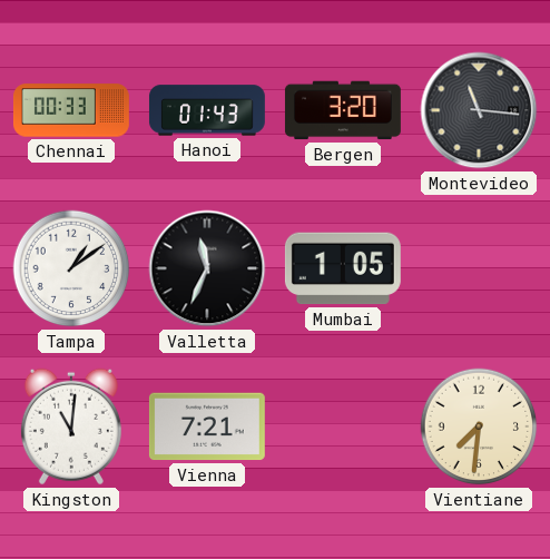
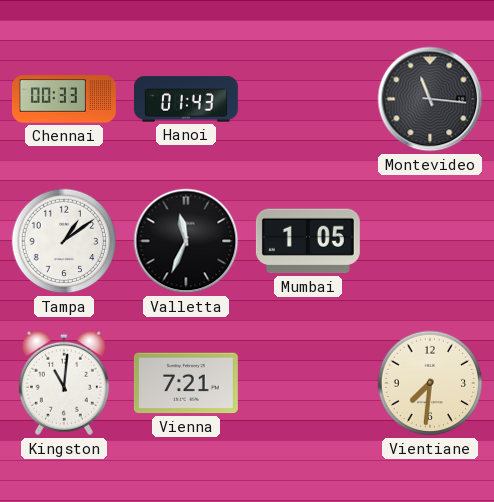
Bergen: 3:20 -> none
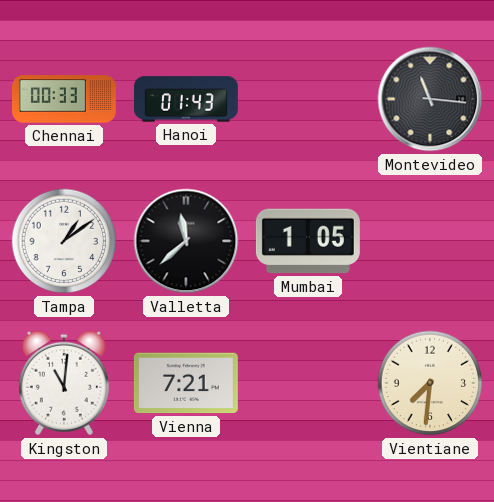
Valletta: 11:34 -> 11:38
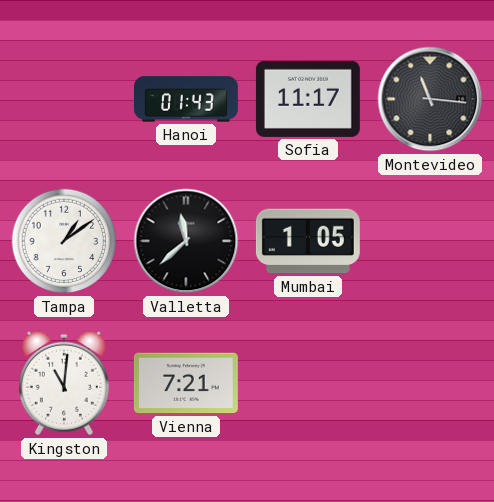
Chennai: 00:33 -> none
Sofia: none -> 11:17
Vientiane: 7:31 -> none
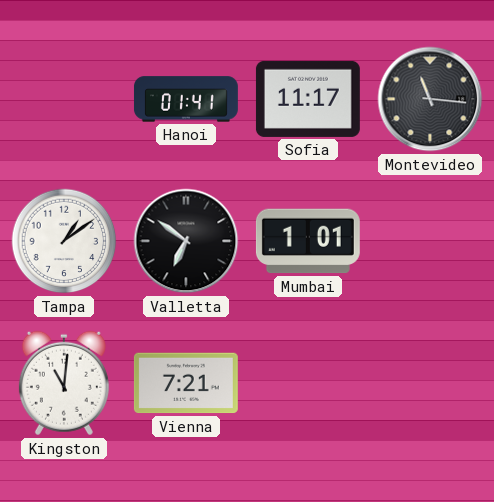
Hanoi: 01:43 -> 01:41
Valletta: 11:38 -> 6:51
Mumbai: 1:05 -> 1:01
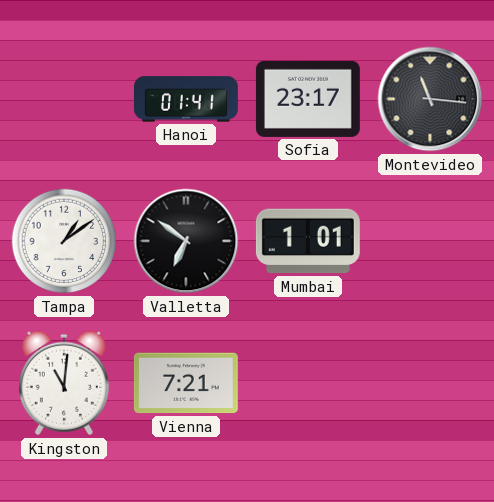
Sofia: 11:17 -> 23:17
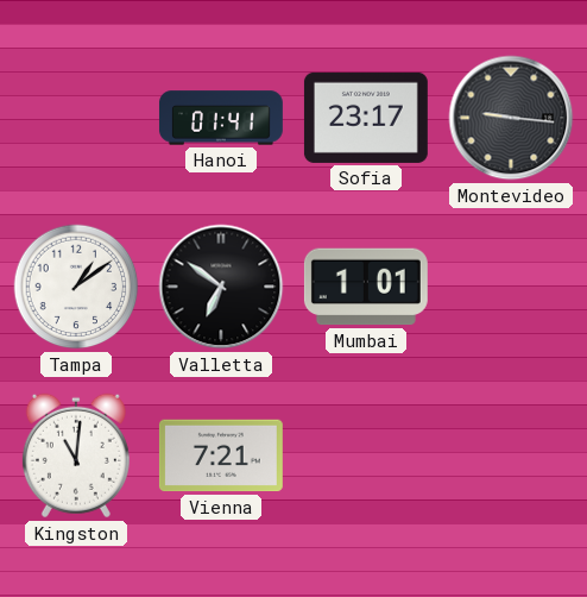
Montevideo: 11:16 -> 9:16
